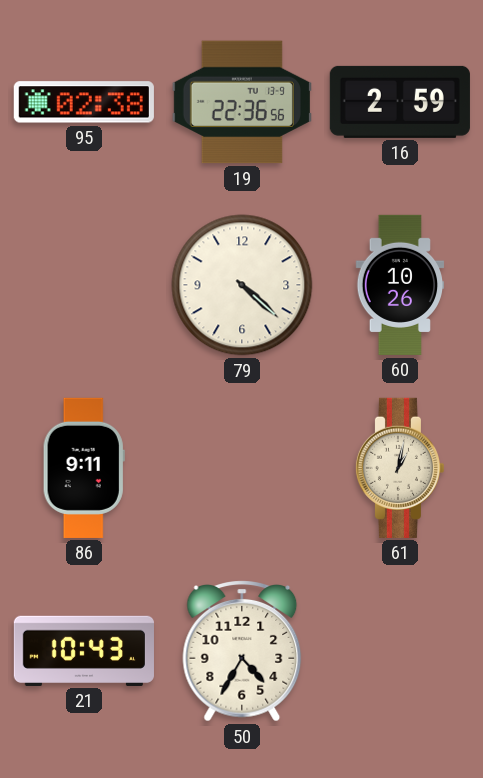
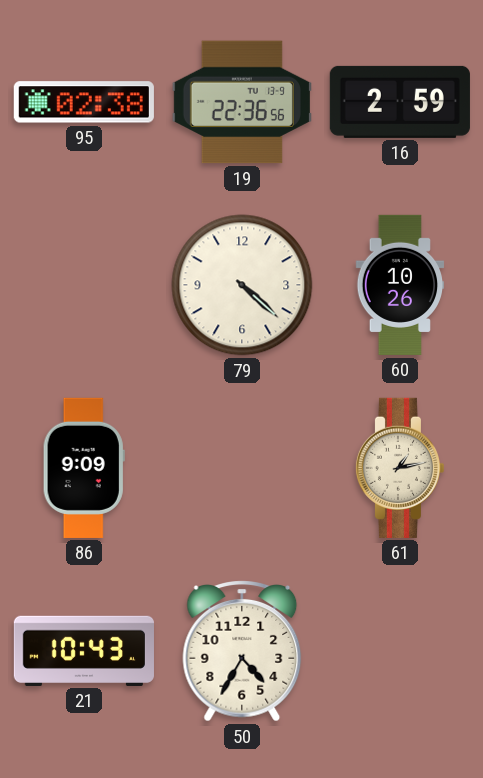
86: 9:11 -> 9:09
61: 1:02 -> 1:13
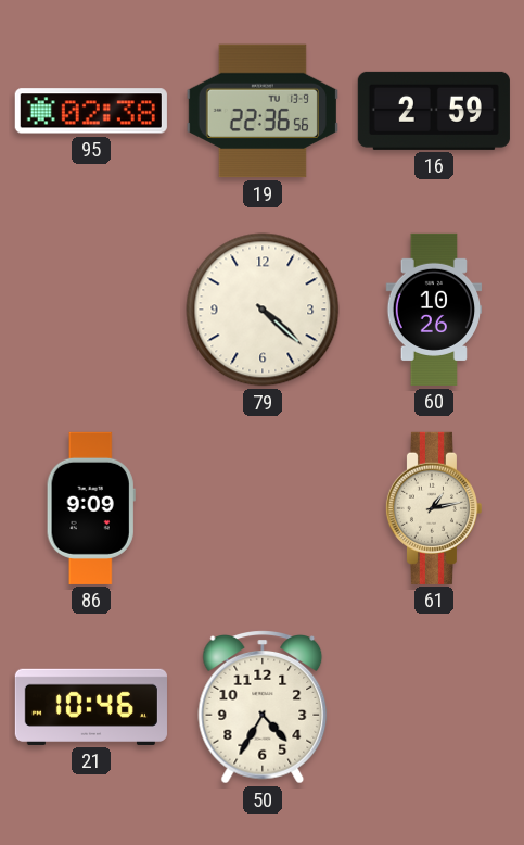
21: 10:43 -> 10:46
